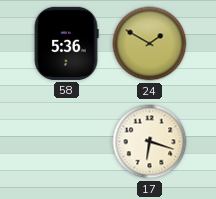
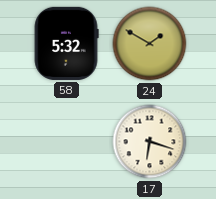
58: 5:36 -> 5:32
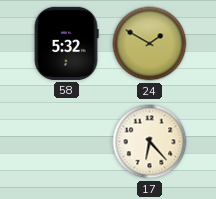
17: 6:18 -> 6:23
